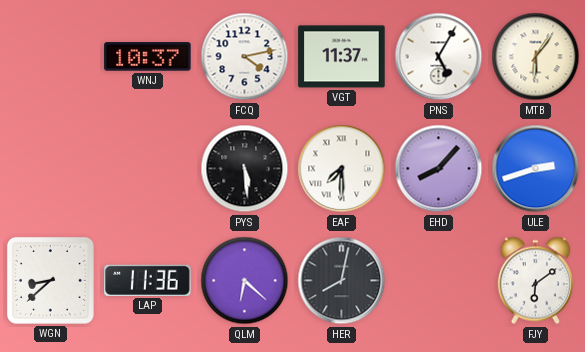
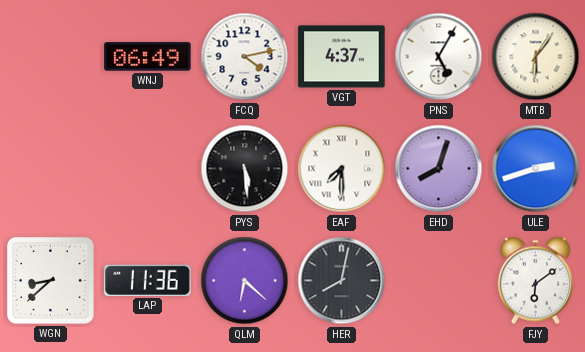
WNJ: 10:37 -> 06:49
VGT: 11:37 -> 4:37
EHD: 8:07 -> 8:03
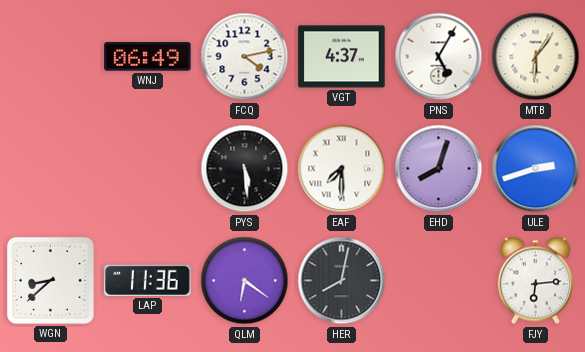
QLM: 6:22 -> 6:21
FJY: 6:09 -> 6:14
